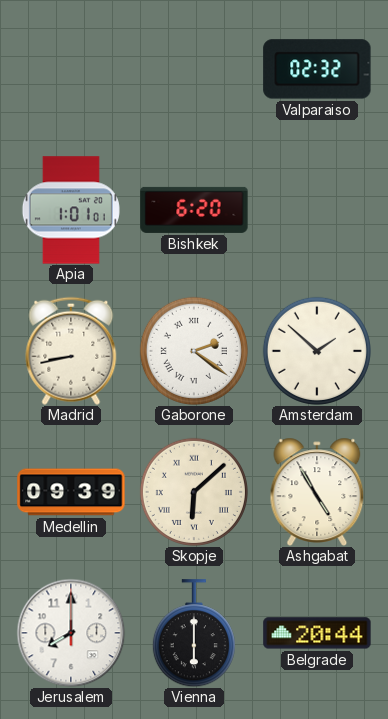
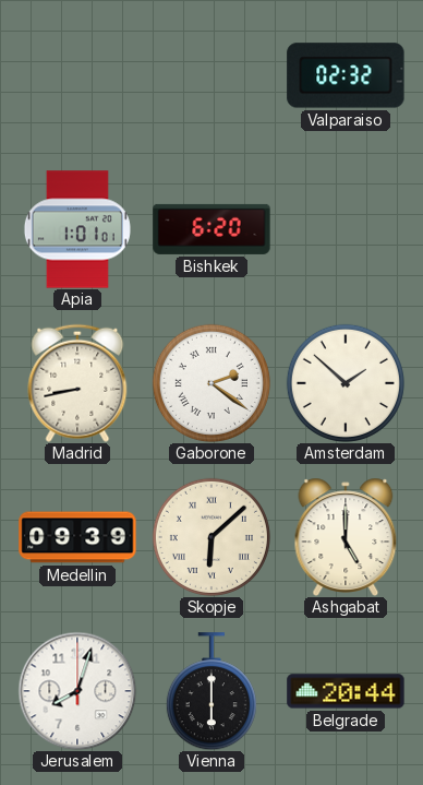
Ashgabat: 4:55 -> 5:00
Jerusalem: 8:00 -> 8:03
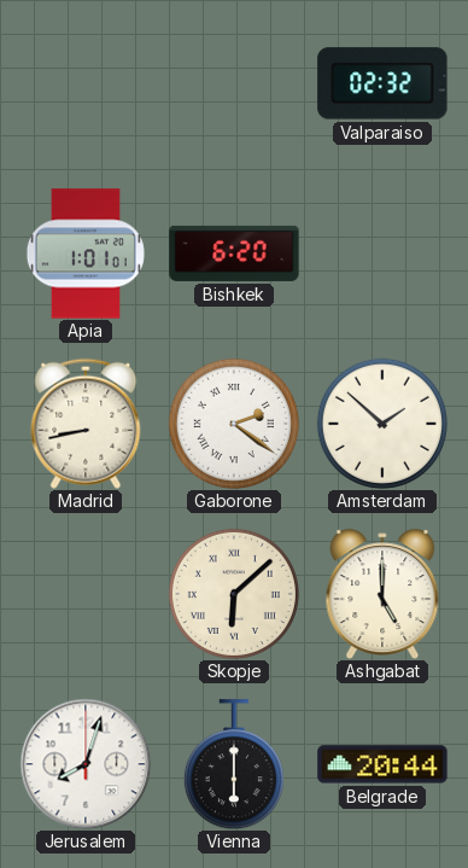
Medellin: 09:39 -> none
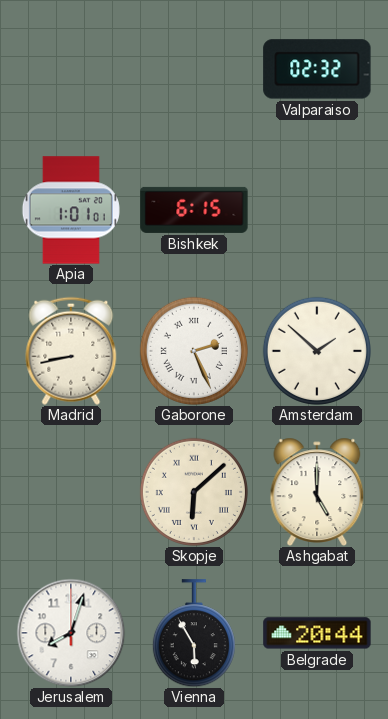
Bishkek: 6:20 -> 6:15
Gaborone: 2:21 -> 2:26
Vienna: 6:00 -> 5:55
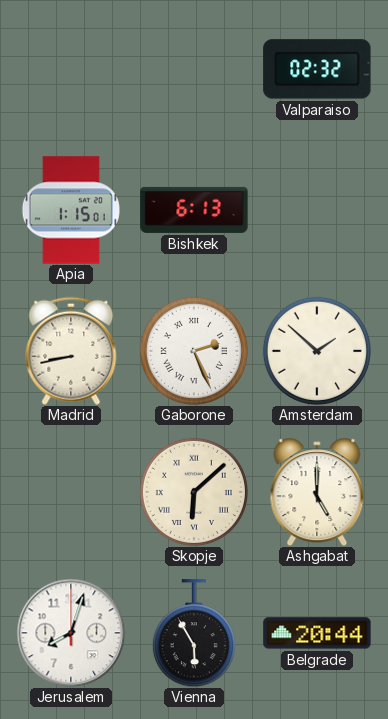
Apia: 1:01 -> 1:15
Bishkek: 6:15 -> 6:13
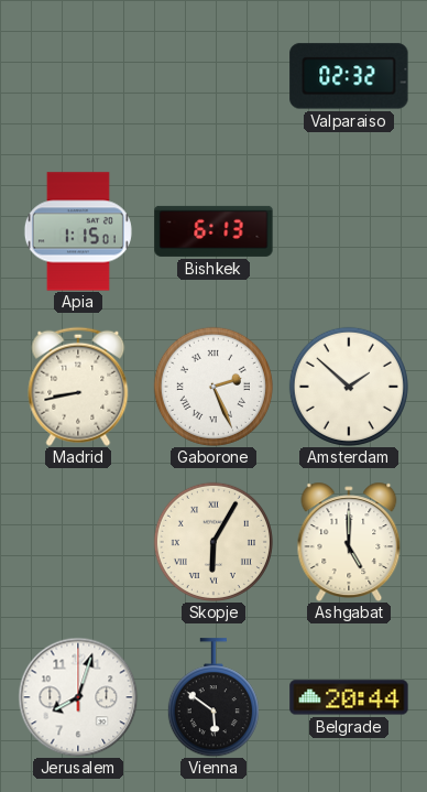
Skopje: 6:08 -> 6:05
Vienna: 5:55 -> 5:51
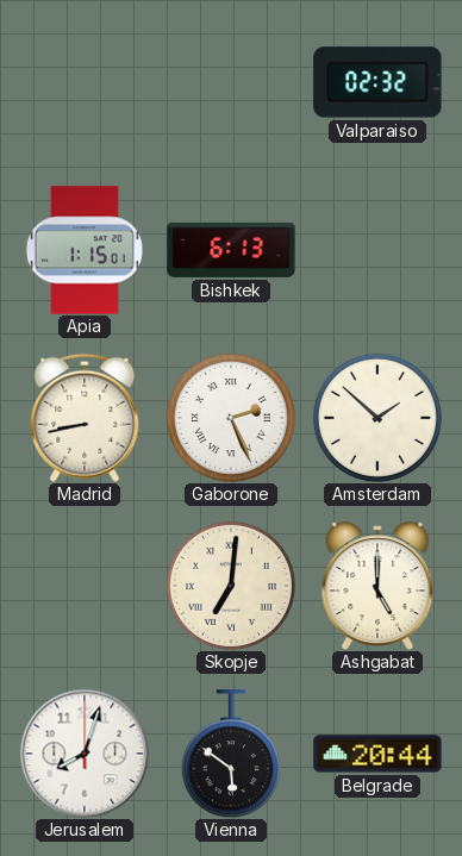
Skopje: 6:05 -> 7:01
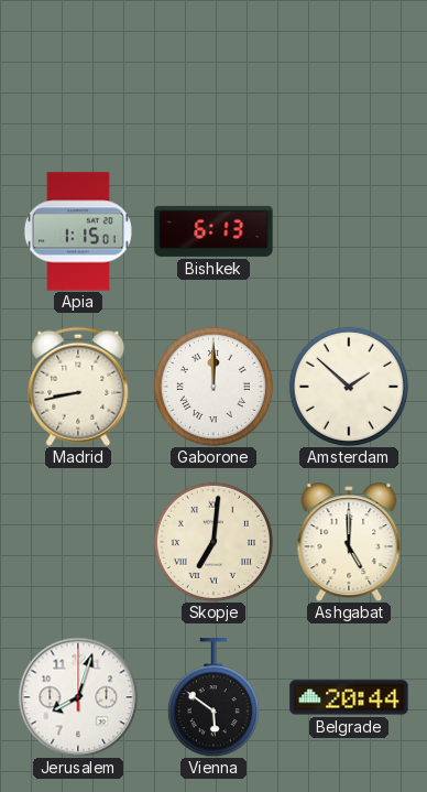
Valparaiso: 02:32 -> none
Gaborone: 2:26 -> 12:00
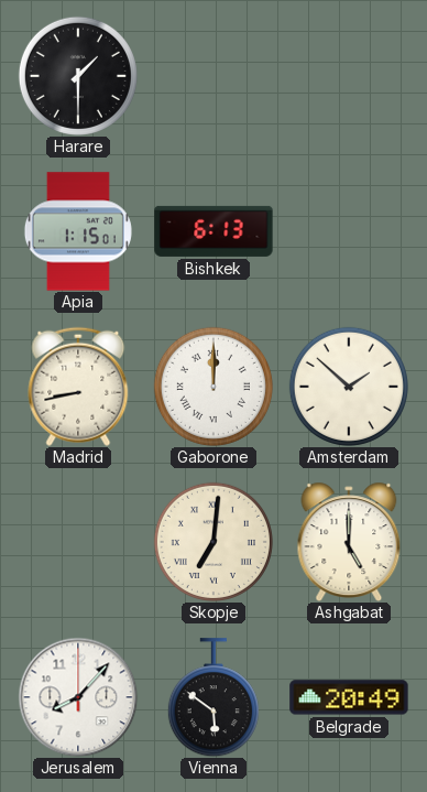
Harare: none -> 1:30
Jerusalem: 8:03 -> 8:07
Belgrade: 20:44 -> 20:49
